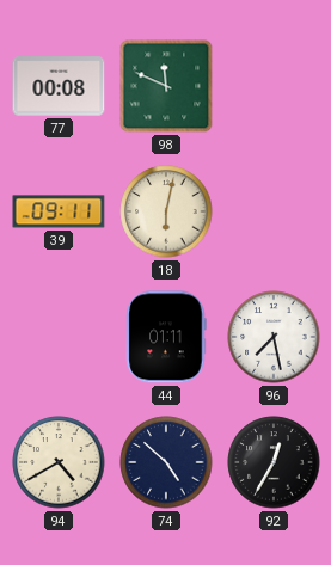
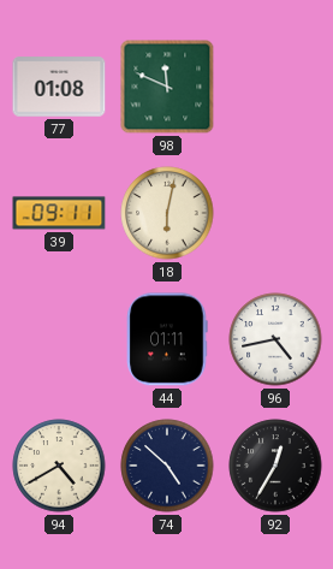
77: 00:08 -> 01:08
96: 7:28 -> 4:43
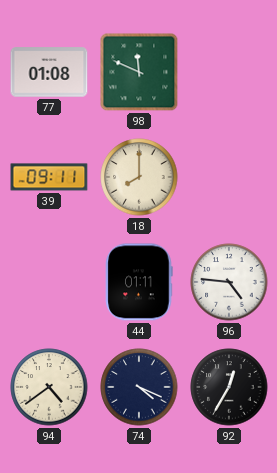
18: 6:02 -> 8:00
96: 4:43 -> 4:46
94: 4:40 -> 4:39
74: 4:52 -> 4:19
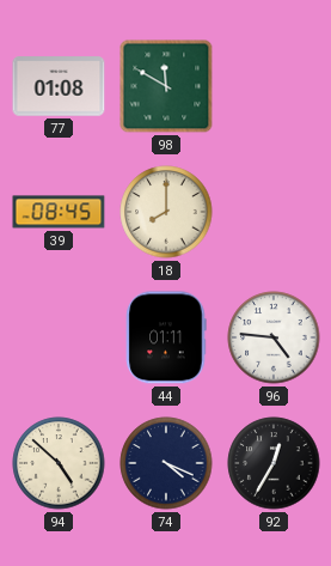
98: 11:49 -> 11:50
39: 09:11 -> 08:45
94: 4:39 -> 4:52
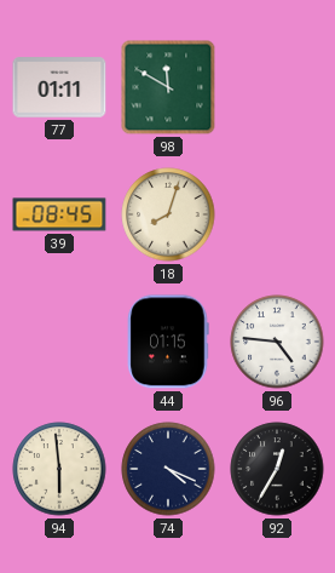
77: 01:08 -> 01:11
18: 8:00 -> 8:03
44: 01:11 -> 01:15
94: 4:52 -> 5:59
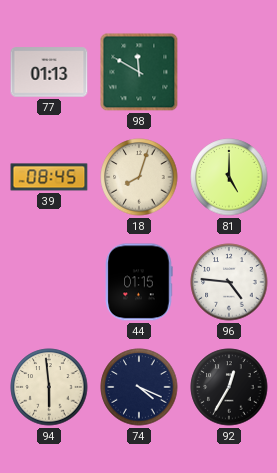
77: 01:11 -> 01:13
81: none -> 5:00
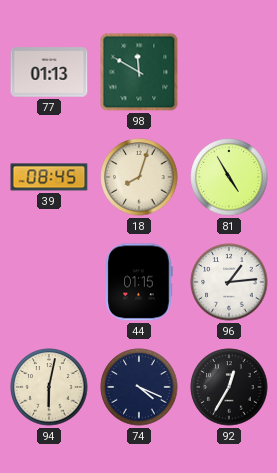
81: 5:00 -> 4:55
96: 4:46 -> 1:14
94: 5:59 -> 6:02
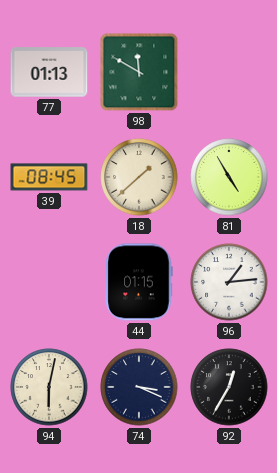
18: 8:03 -> 1:38
74: 4:19 -> 3:19
